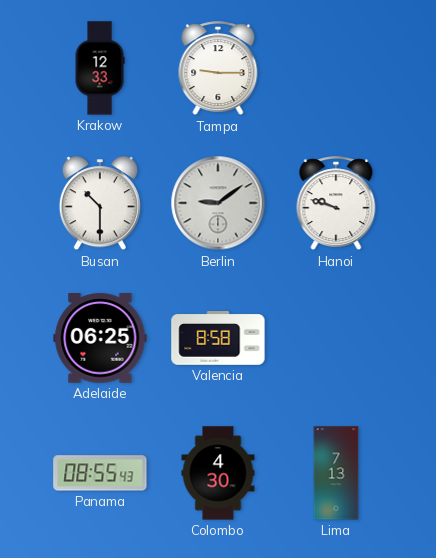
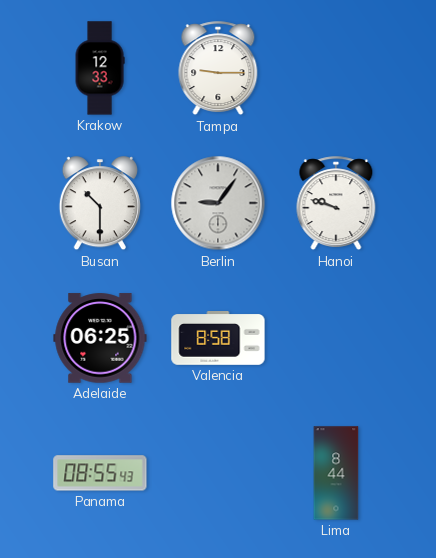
Berlin: 9:09 -> 9:06
Colombo: 4:30 -> none
Lima: 7:13 -> 8:44
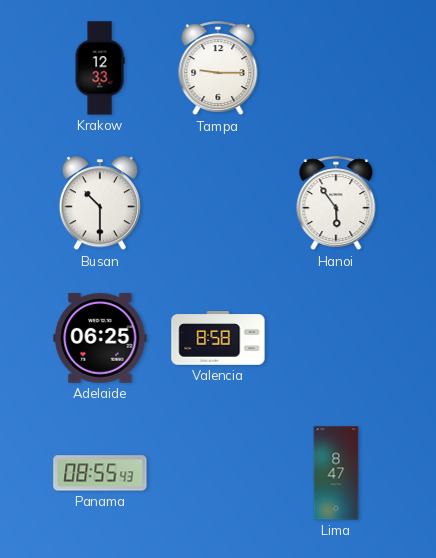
Berlin: 9:06 -> none
Hanoi: 9:48 -> 5:54
Lima: 8:44 -> 8:47
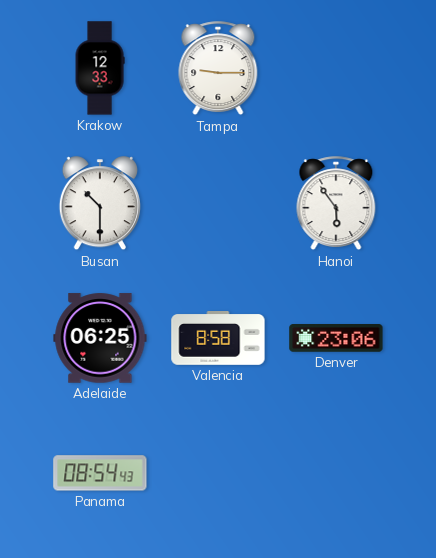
Denver: none -> 23:06
Panama: 08:55 -> 08:54
Lima: 8:47 -> none
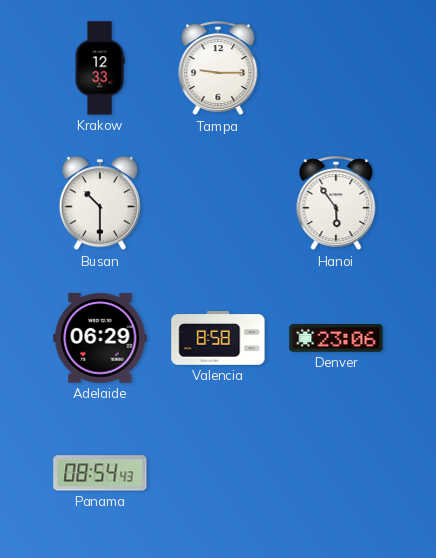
Adelaide: 06:25 -> 06:29
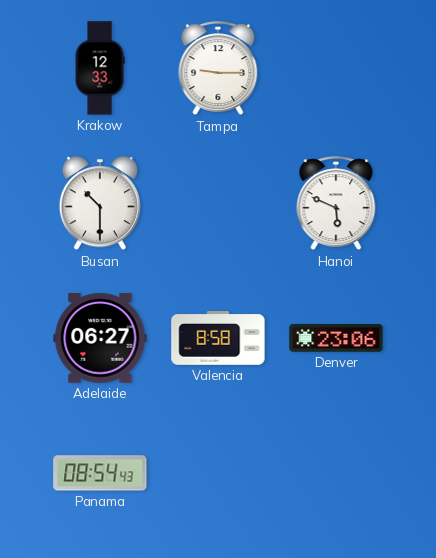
Hanoi: 5:54 -> 5:49
Adelaide: 06:29 -> 06:27
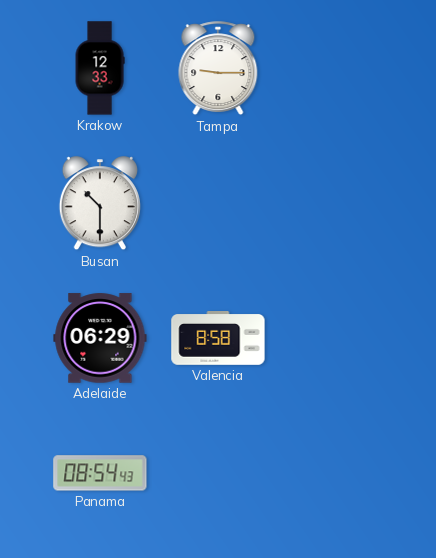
Hanoi: 5:49 -> none
Adelaide: 06:27 -> 06:29
Denver: 23:06 -> none
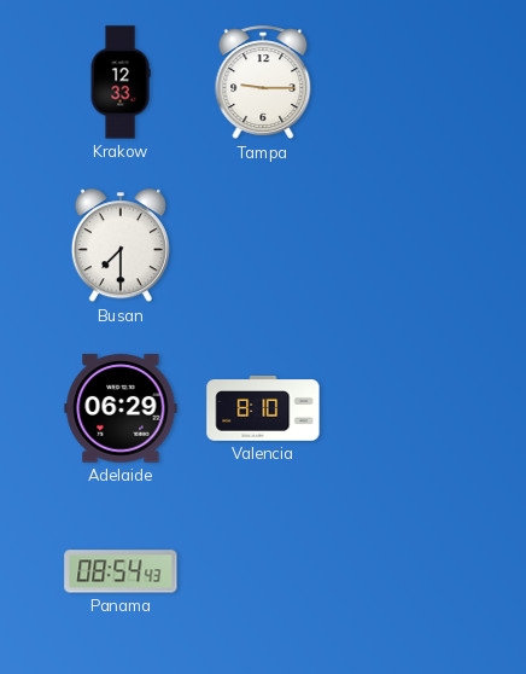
Busan: 10:30 -> 7:30
Valencia: 8:58 -> 8:10
